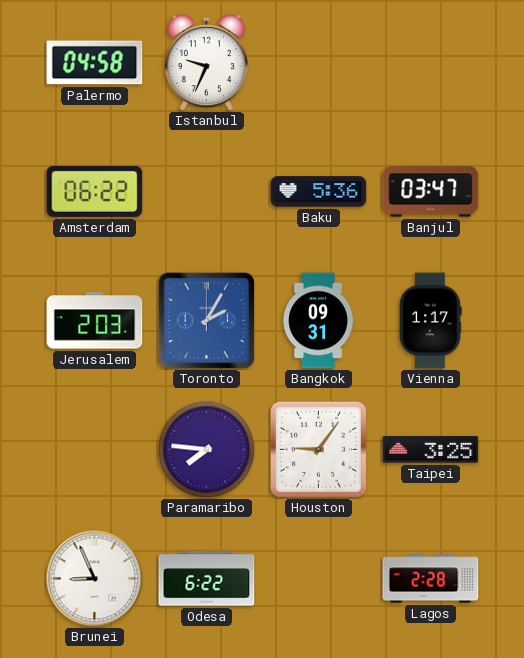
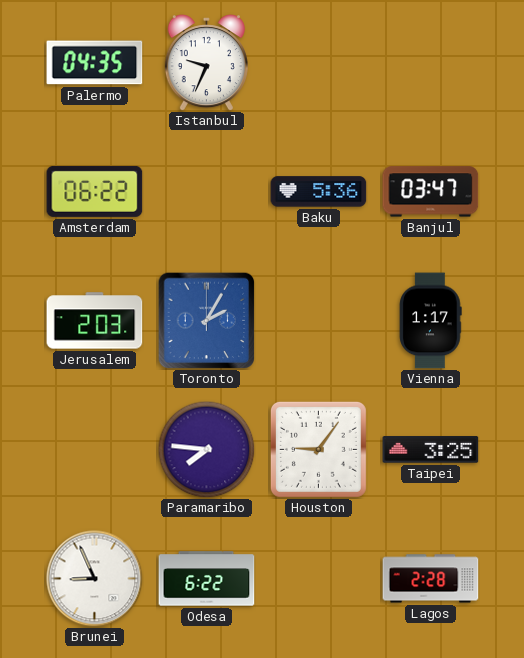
Palermo: 04:58 -> 04:35
Bangkok: 09:31 -> none
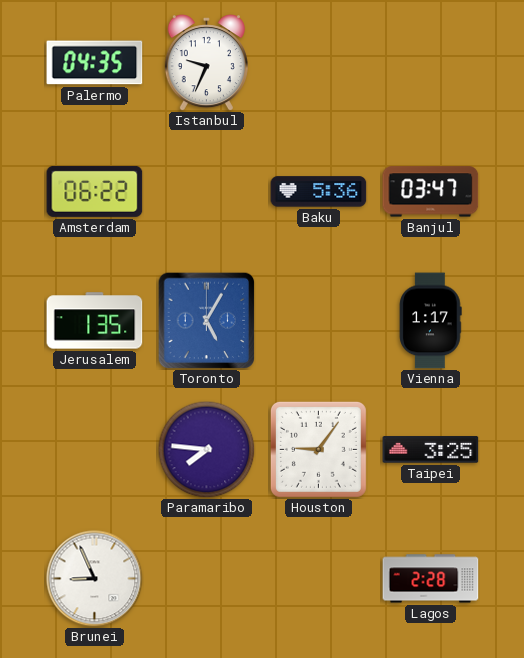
Jerusalem: 2:03 -> 1:35
Toronto: 2:05 -> 5:05
Odesa: 6:22 -> none
